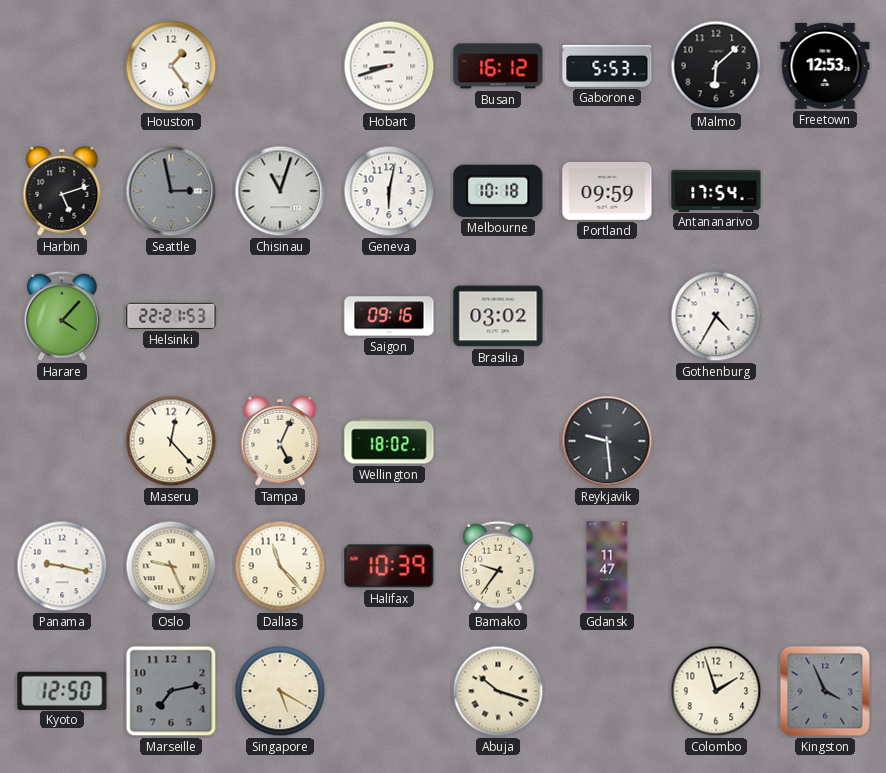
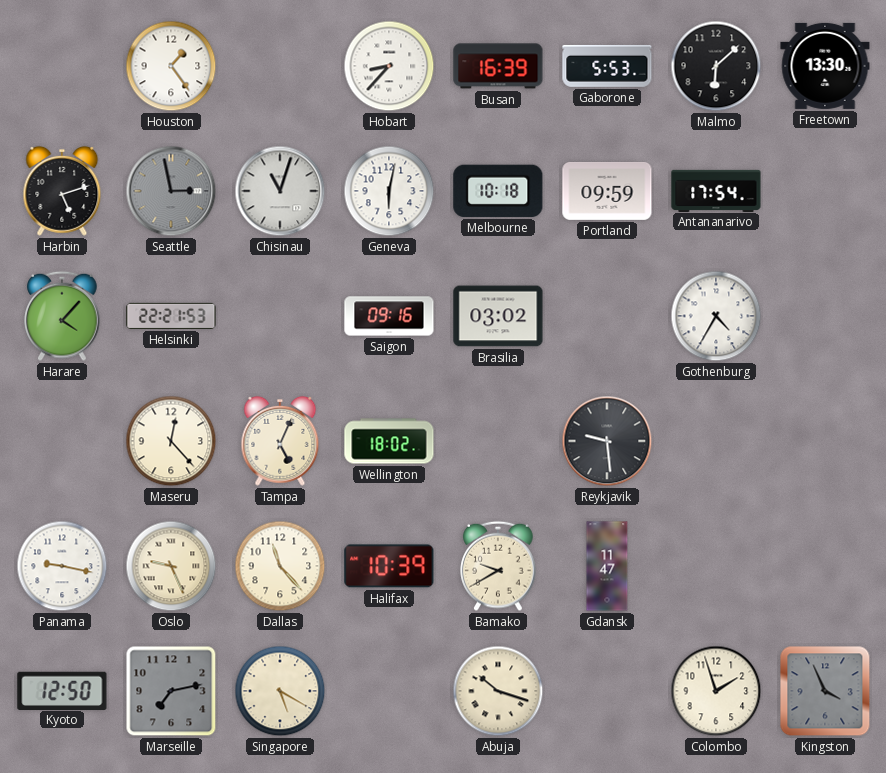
Hobart: 8:42 -> 8:37
Busan: 16:12 -> 16:39
Freetown: 12:53 -> 13:30
Bamako: 9:36 -> 9:40
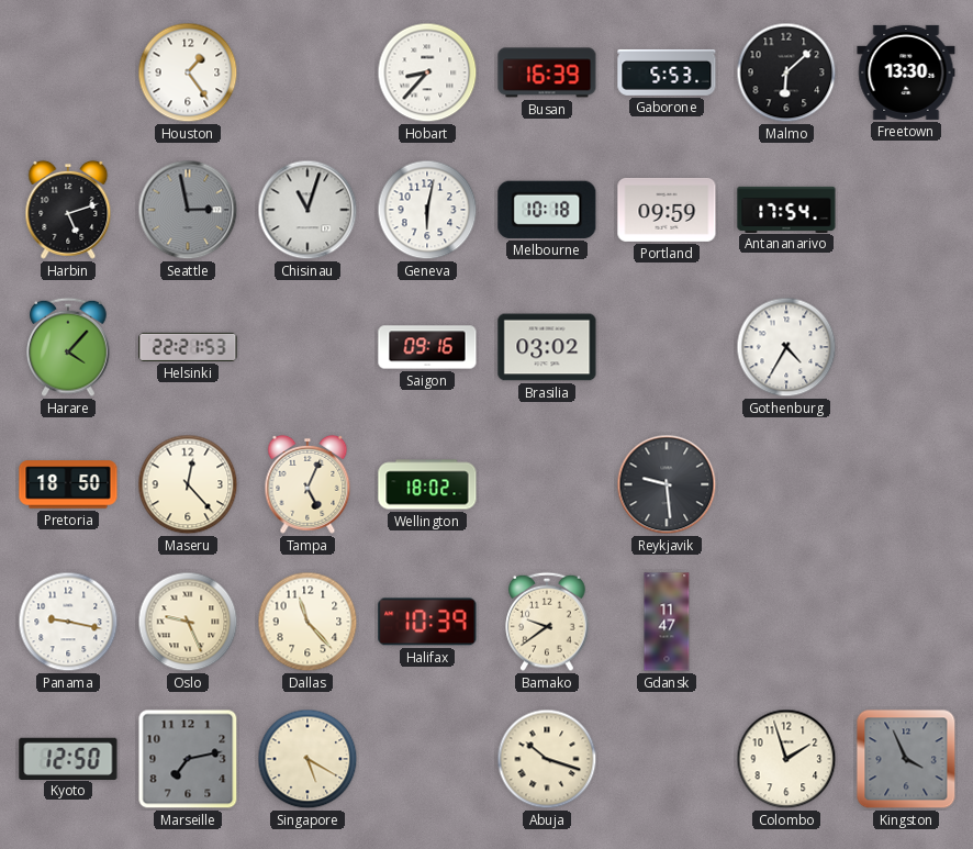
Pretoria: none -> 18:50
Bamako: 9:40 -> 9:39
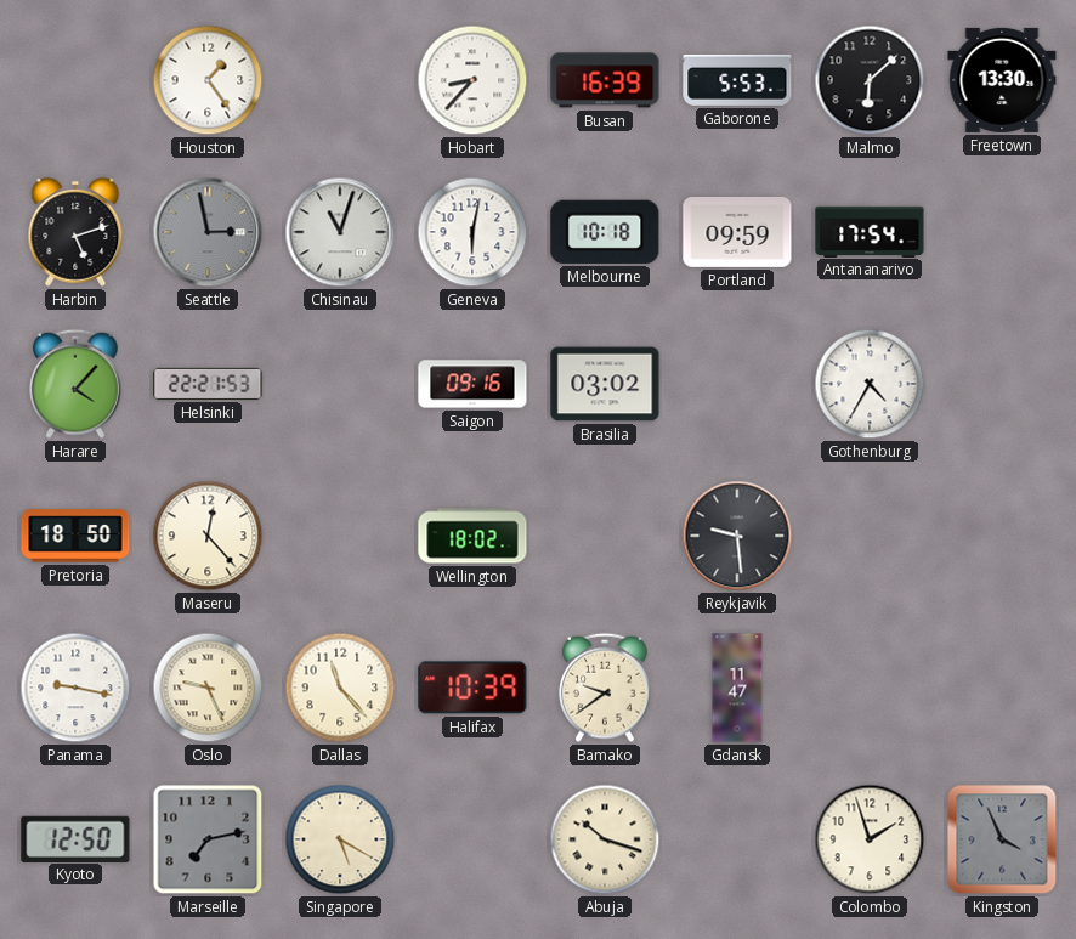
Tampa: 5:04 -> none
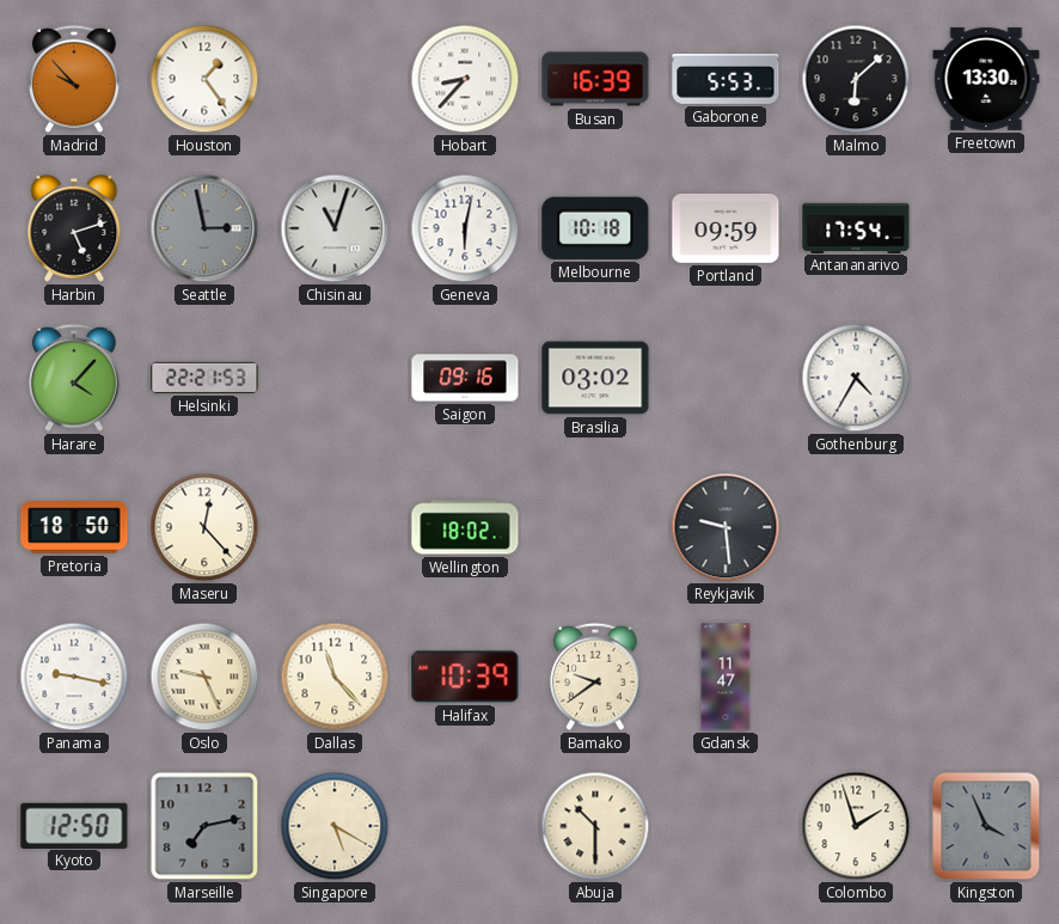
Madrid: none -> 9:53
Abuja: 10:18 -> 10:30
